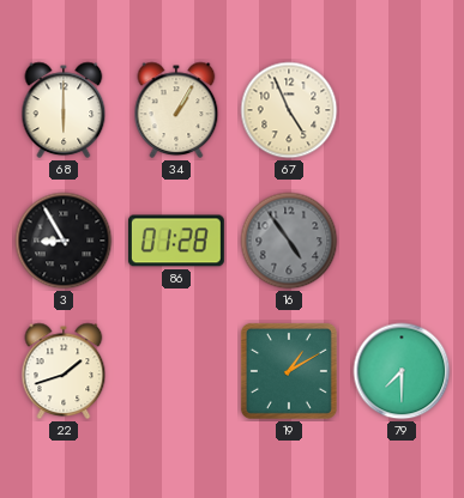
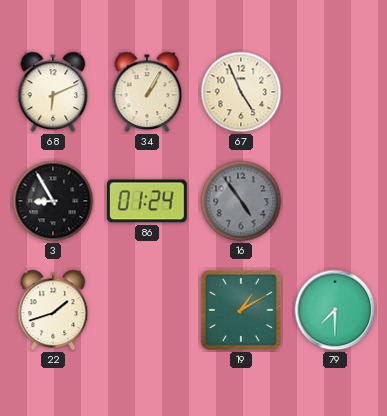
68: 6:00 -> 6:11
86: 01:28 -> 01:24
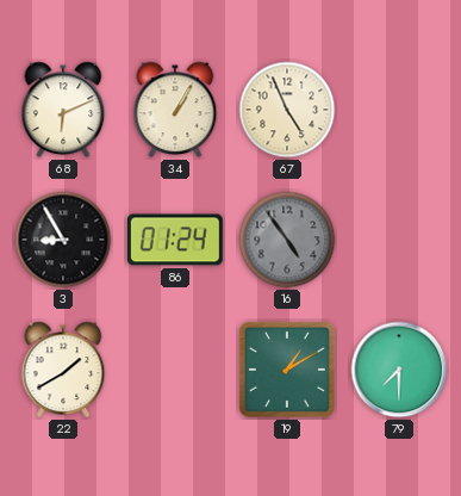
22: 1:42 -> 1:40
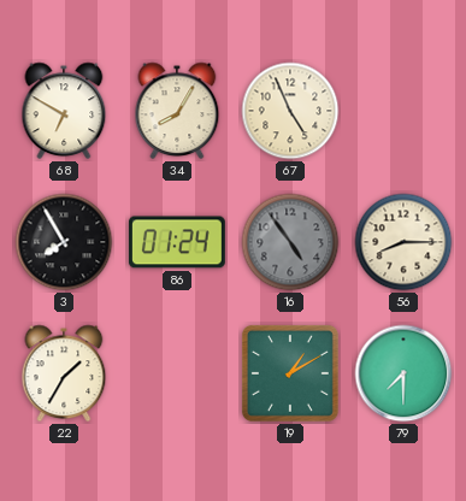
68: 6:11 -> 6:50
34: 1:05 -> 8:05
3: 8:55 -> 7:55
56: none -> 8:15
22: 1:40 -> 1:35
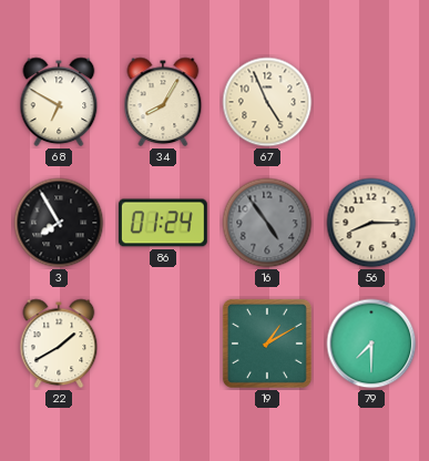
22: 1:35 -> 1:40
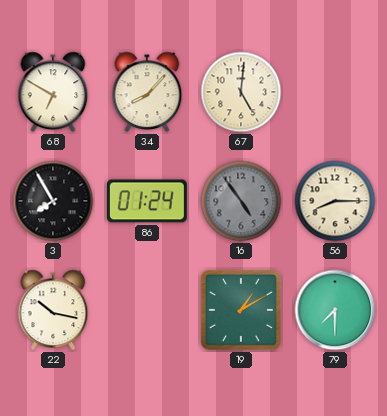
34: 8:05 -> 8:07
67: 4:56 -> 5:01
22: 1:40 -> 10:17
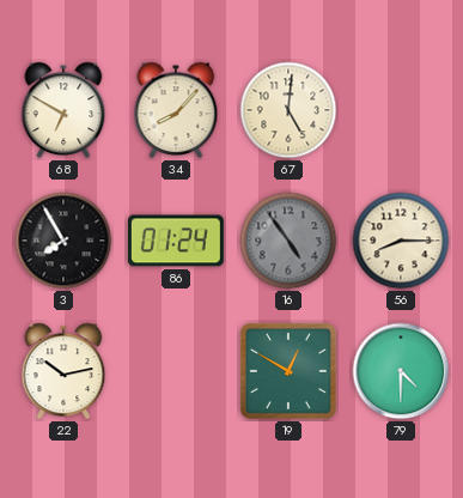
22: 10:17 -> 10:13
19: 1:10 -> 12:50
79: 7:30 -> 4:30
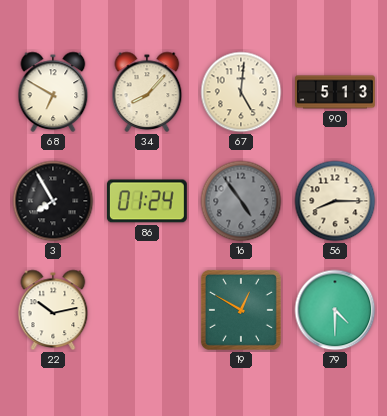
90: none -> 5:13
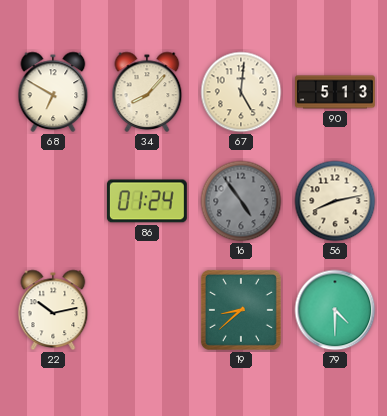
3: 7:55 -> none
56: 8:15 -> 8:13
19: 12:50 -> 8:38
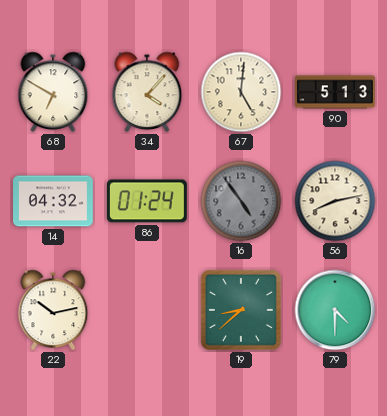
34: 8:07 -> 4:07
14: none -> 04:32
